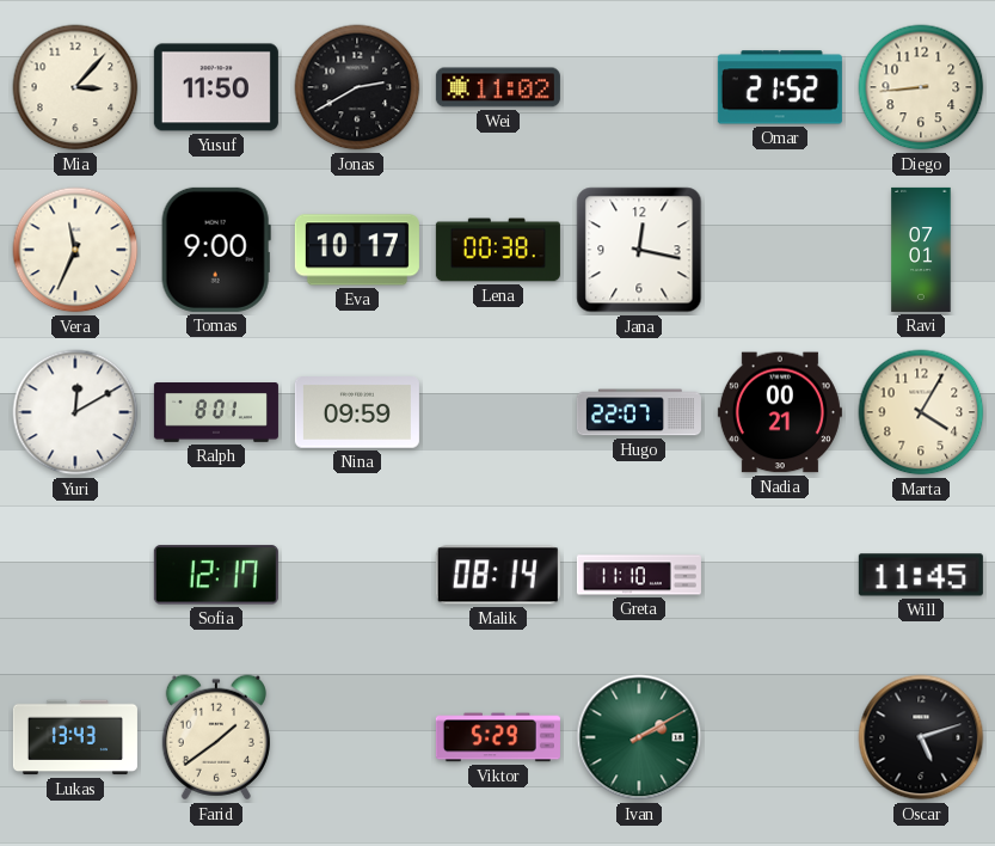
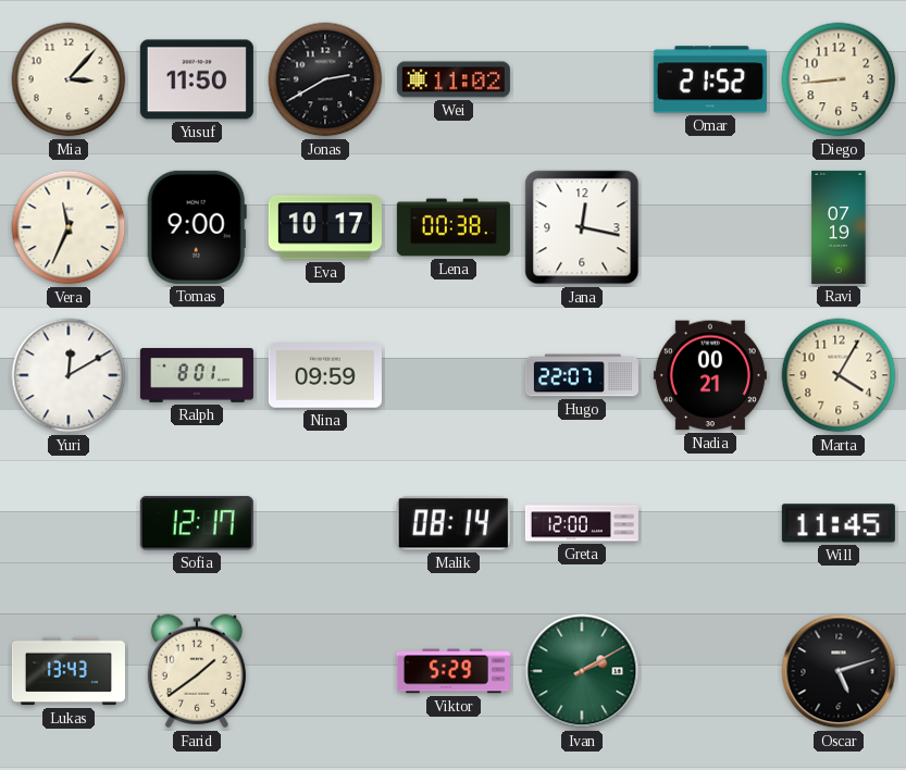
Ravi: 07:01 -> 07:19
Greta: 11:10 -> 12:00
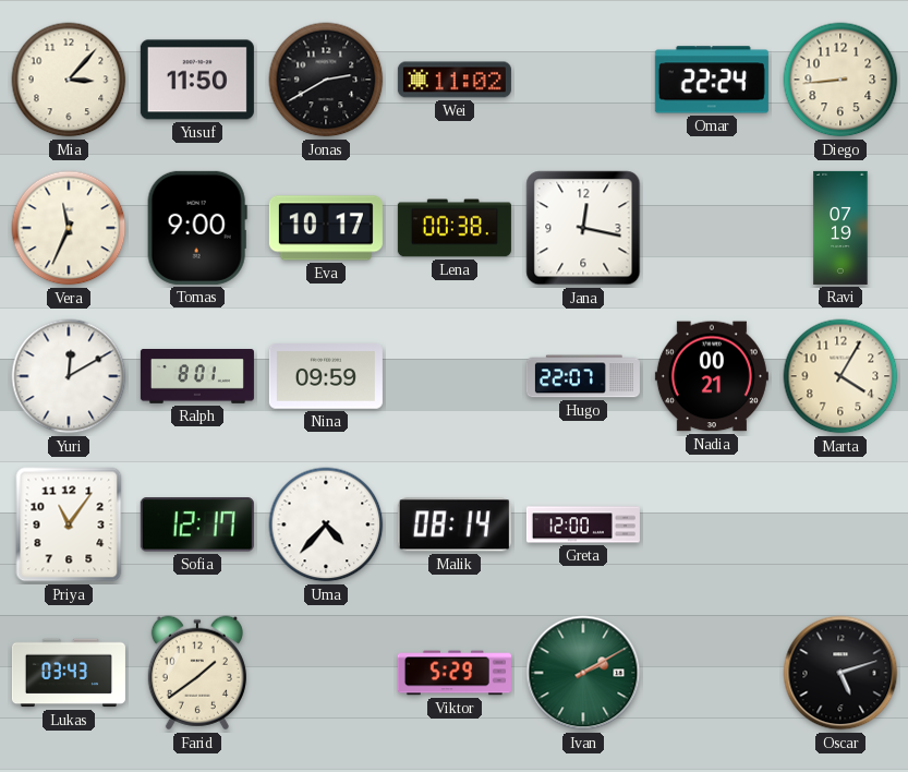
Omar: 21:52 -> 22:24
Priya: none -> 11:06
Uma: none -> 4:37
Will: 11:45 -> none
Lukas: 13:43 -> 03:43
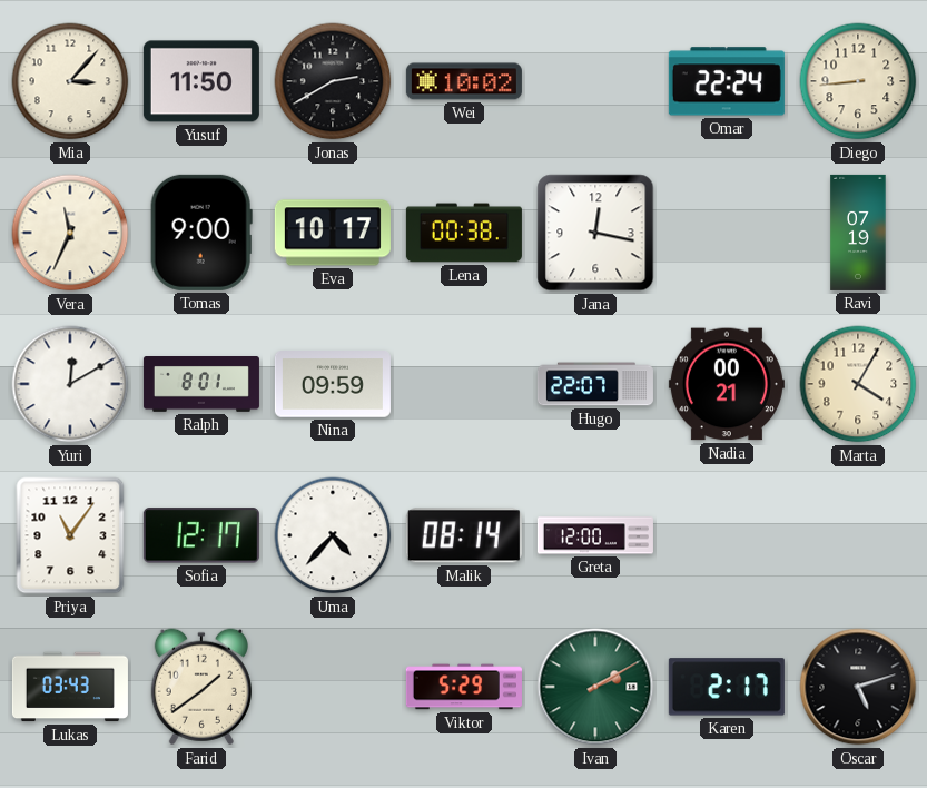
Wei: 11:02 -> 10:02
Karen: none -> 2:17
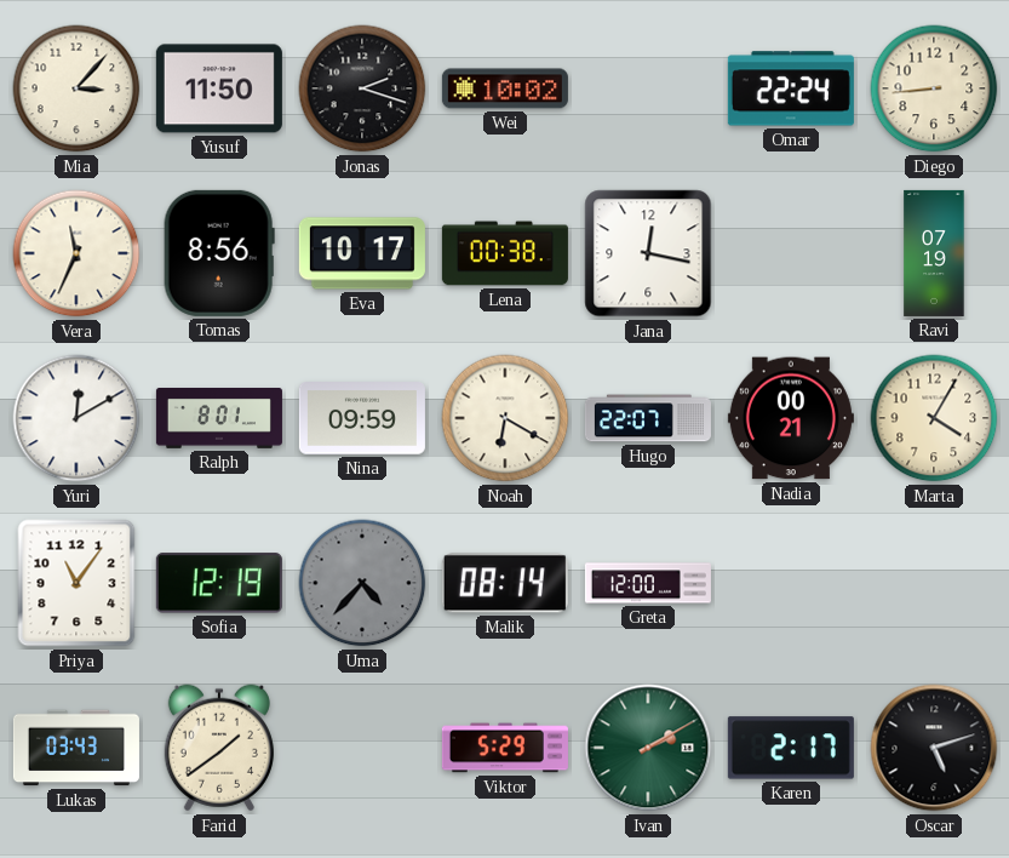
Jonas: 2:40 -> 2:18
Tomas: 9:00 -> 8:56
Noah: none -> 6:20
Sofia: 12:17 -> 12:19
Uma dial: white -> grey
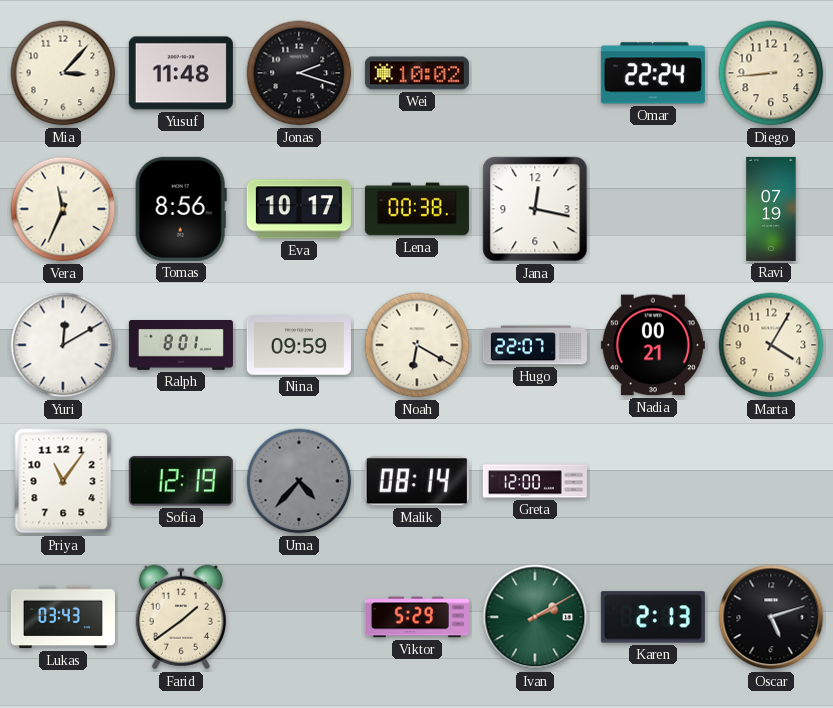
Yusuf: 11:50 -> 11:48
Karen: 2:17 -> 2:13
